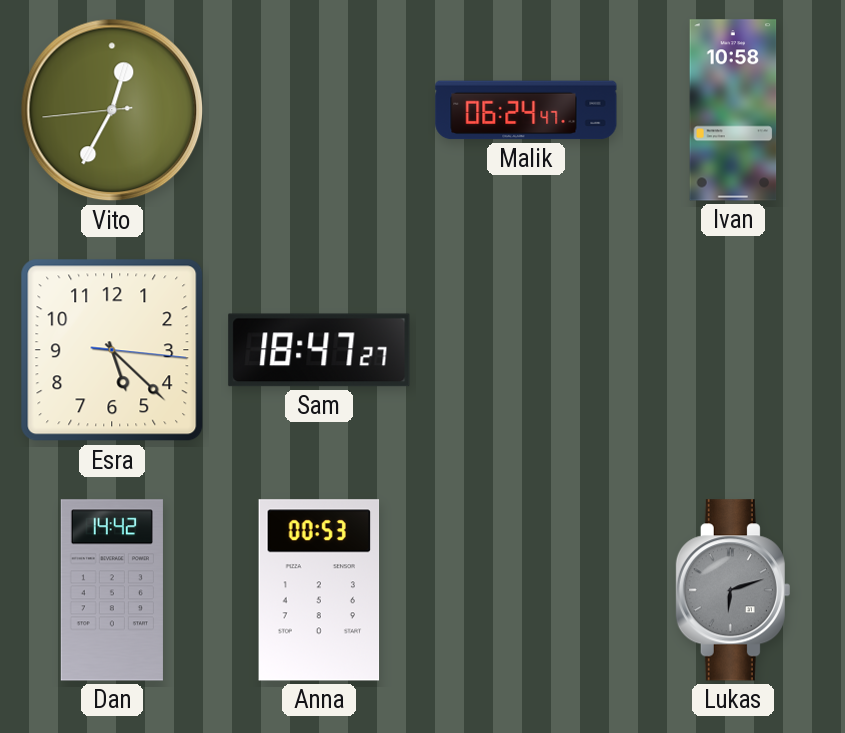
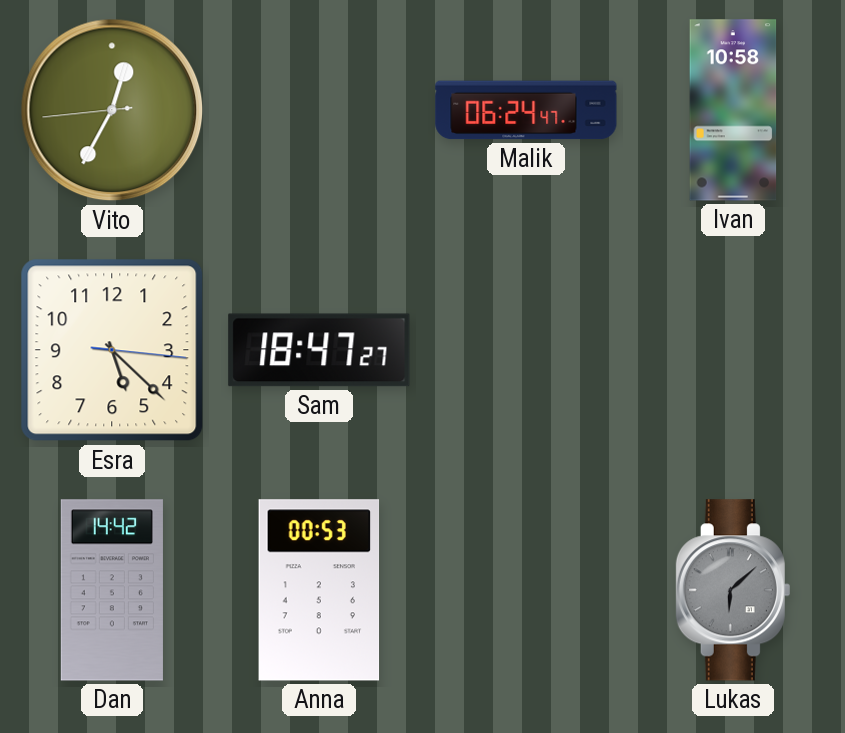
Lukas: 6:12 -> 6:08
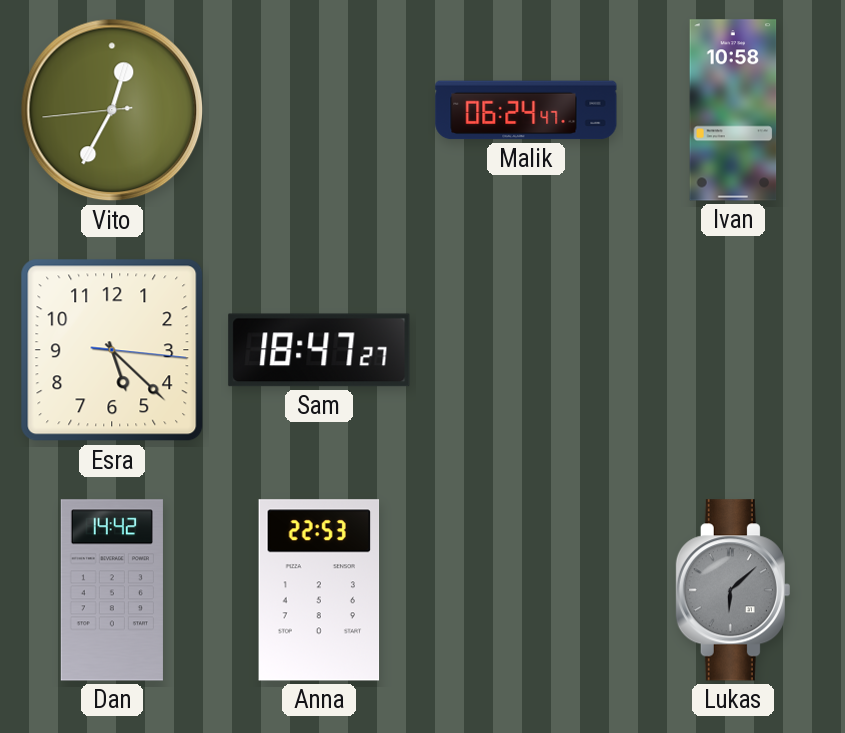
Anna: 00:53 -> 22:53
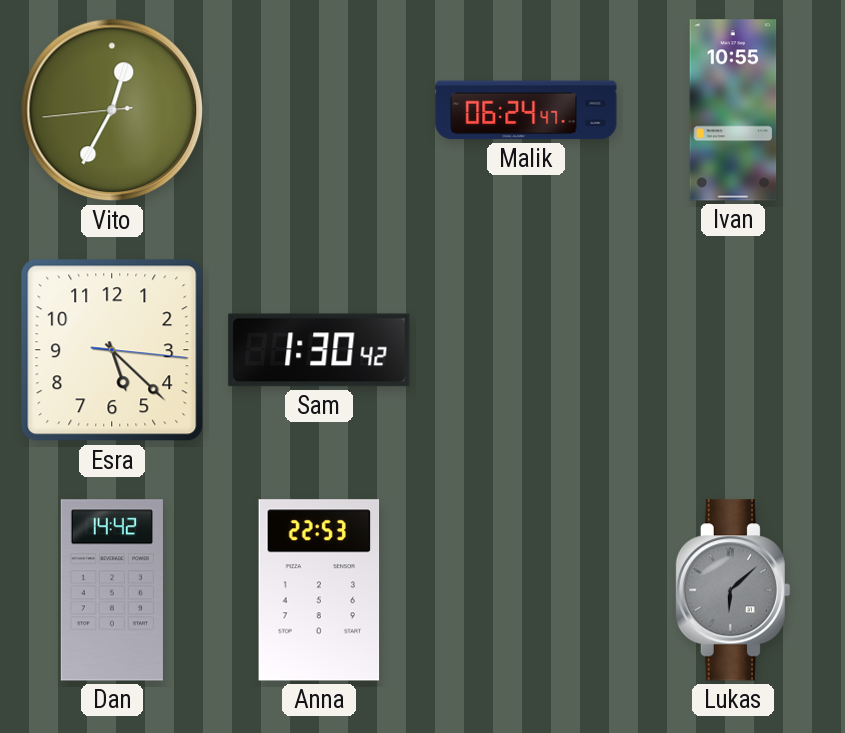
Ivan: 10:58 -> 10:55
Sam: 18:47 -> 1:30
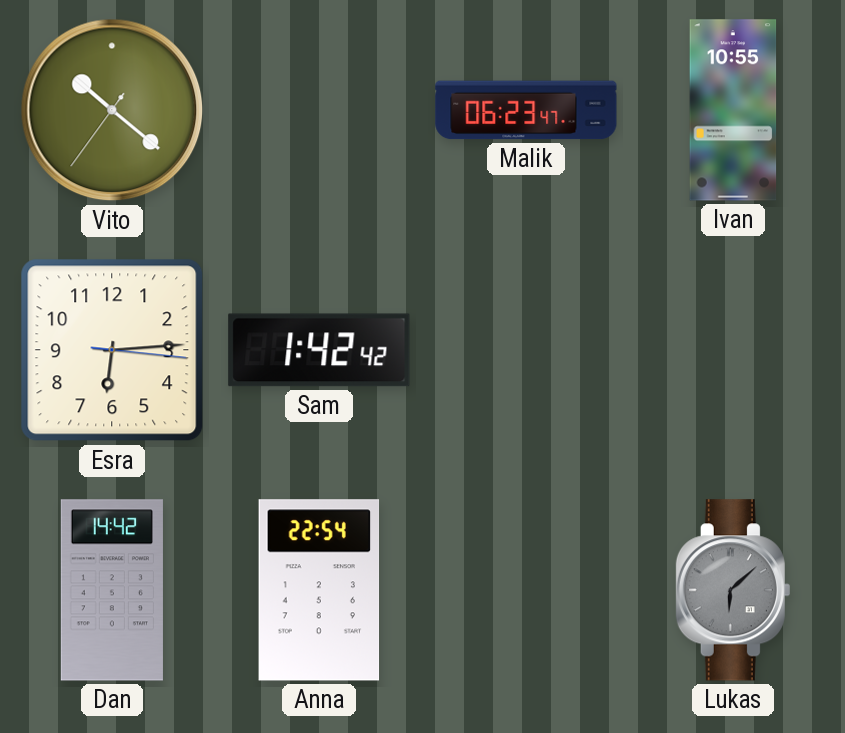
Vito: 12:34 -> 10:21
Malik: 06:24 -> 06:23
Esra: 5:22 -> 6:14
Sam: 1:30 -> 1:42
Anna: 22:53 -> 22:54
